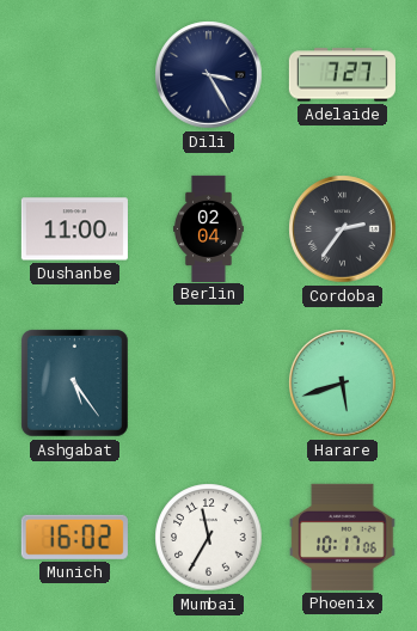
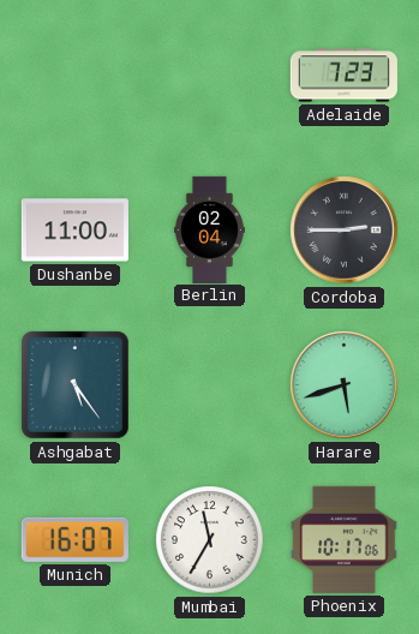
Dili: 3:25 -> none
Adelaide: 7:27 -> 7:23
Cordoba: 2:36 -> 2:45
Munich: 16:02 -> 16:07
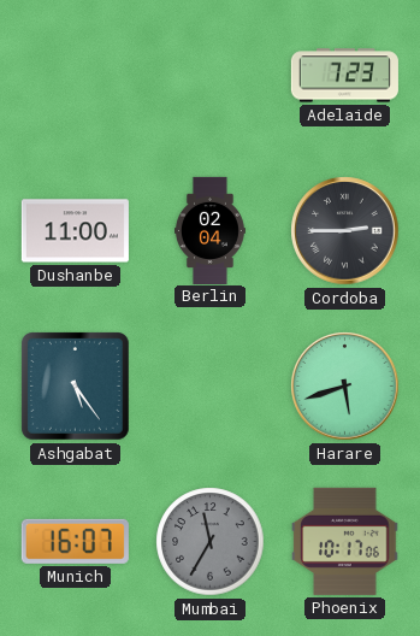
Mumbai dial: white -> grey
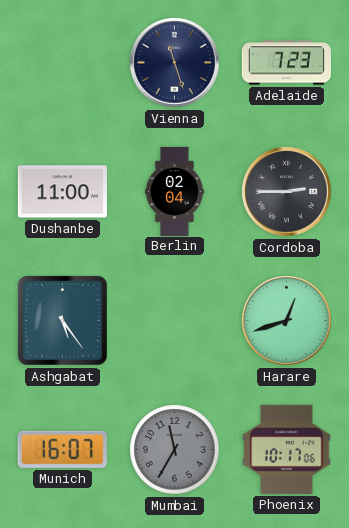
Vienna: none -> 11:27
Harare: 5:42 -> 12:42
